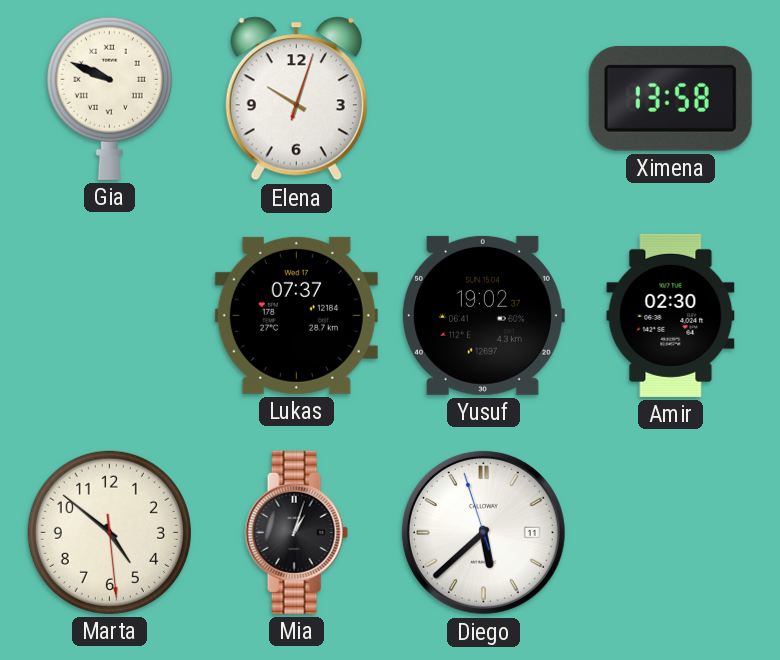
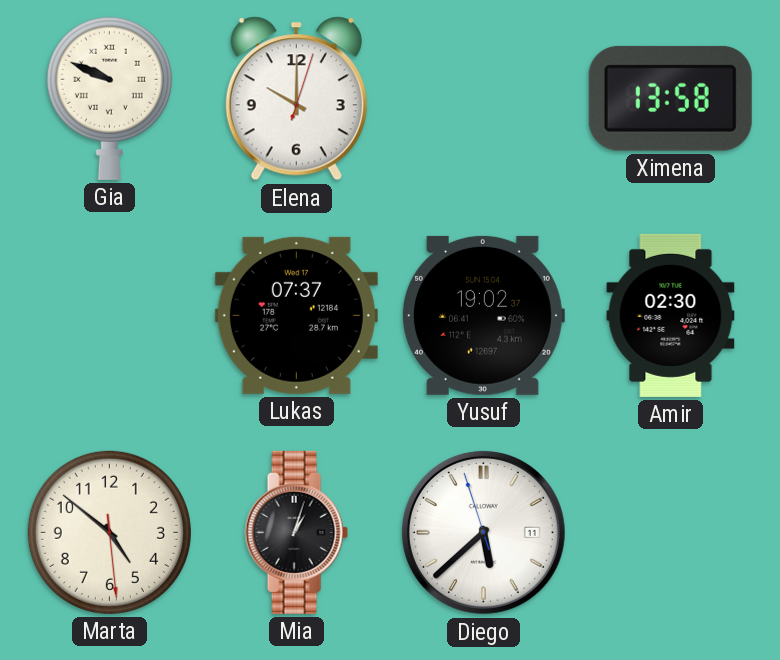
Elena: 10:03 -> 10:00
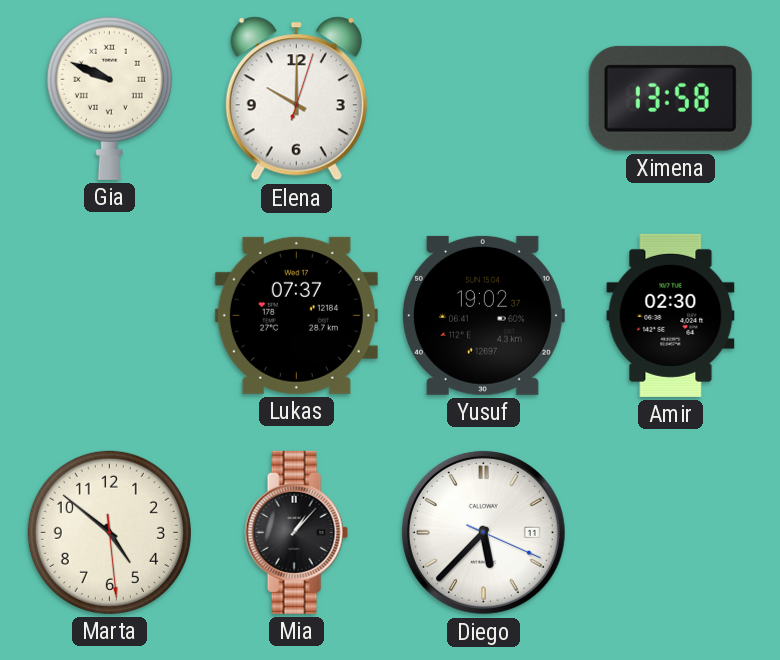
Mia: 1:03 -> 1:07
Diego: 5:37:57 -> 5:37:19
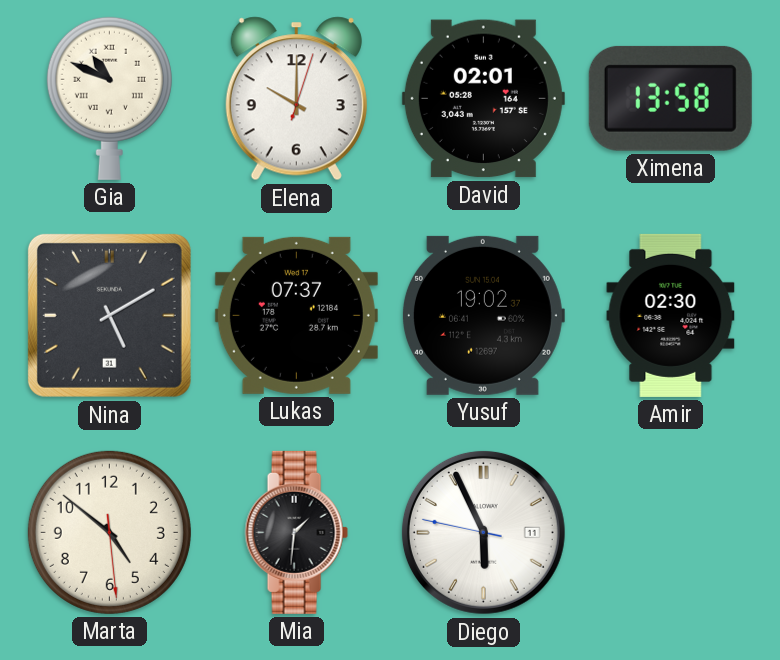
Gia: 9:49 -> 10:49
David: none -> 02:01
Nina: none -> 5:10
Mia: 1:07 -> 1:31
Diego: 5:37 -> 5:55
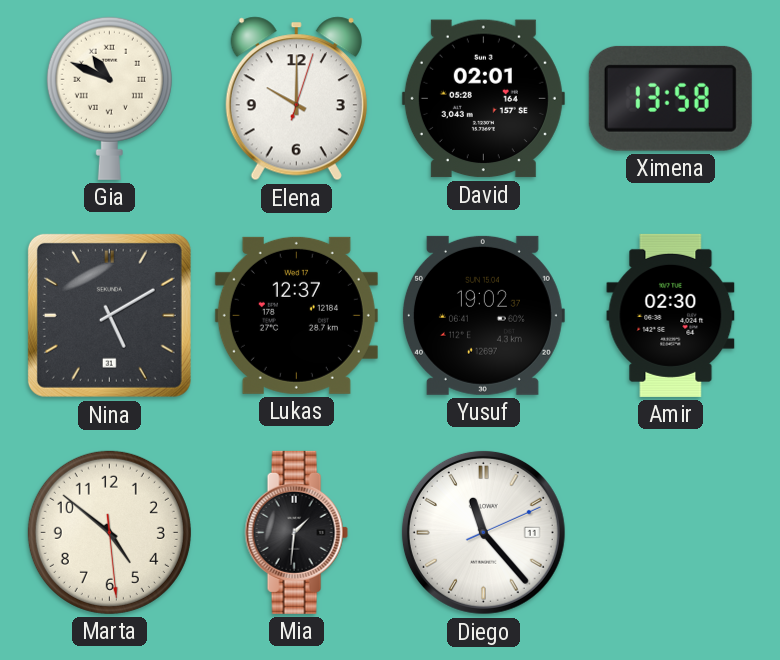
Lukas: 07:37 -> 12:37
Diego: 5:55 -> 11:23
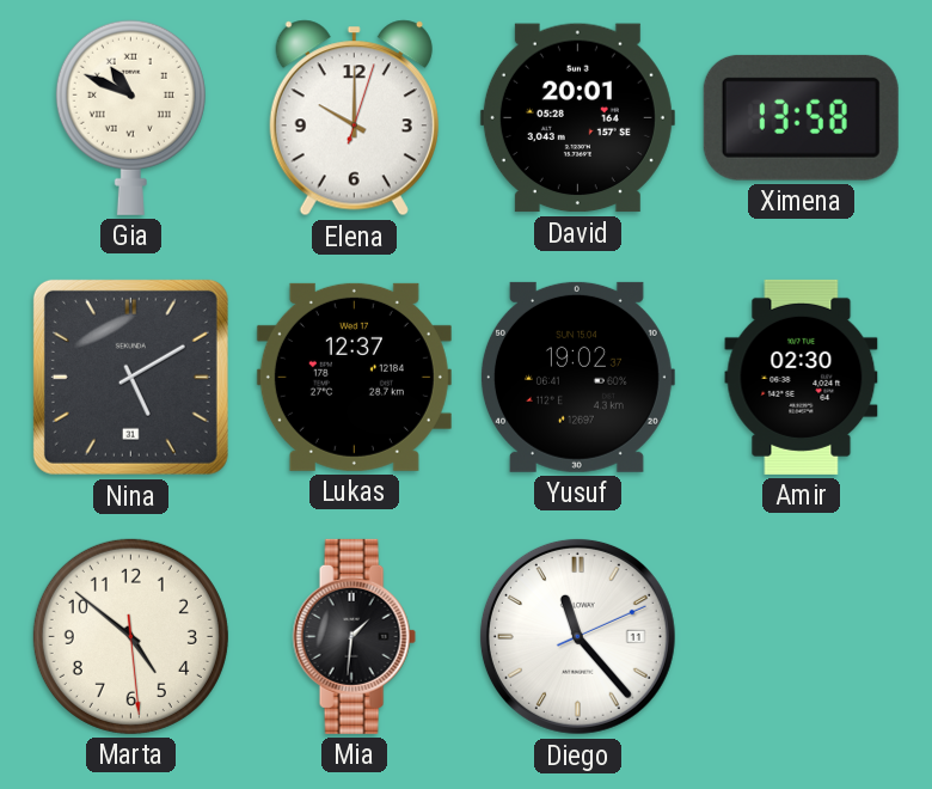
David: 02:01 -> 20:01
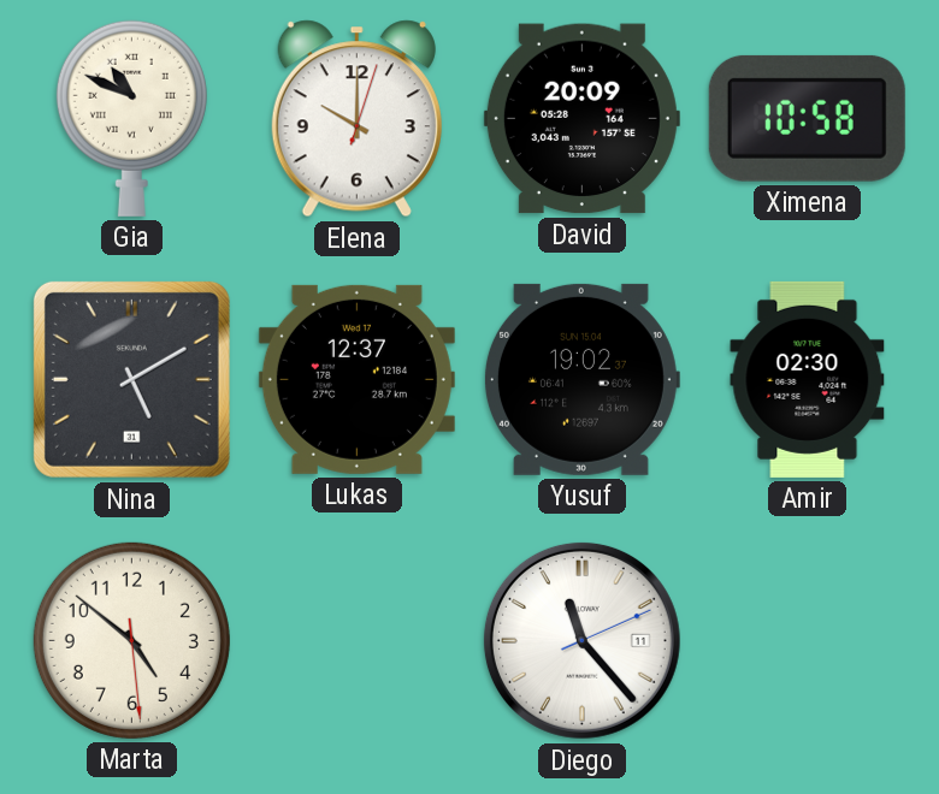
David: 20:01 -> 20:09
Ximena: 13:58 -> 10:58
Mia: 1:31 -> none
